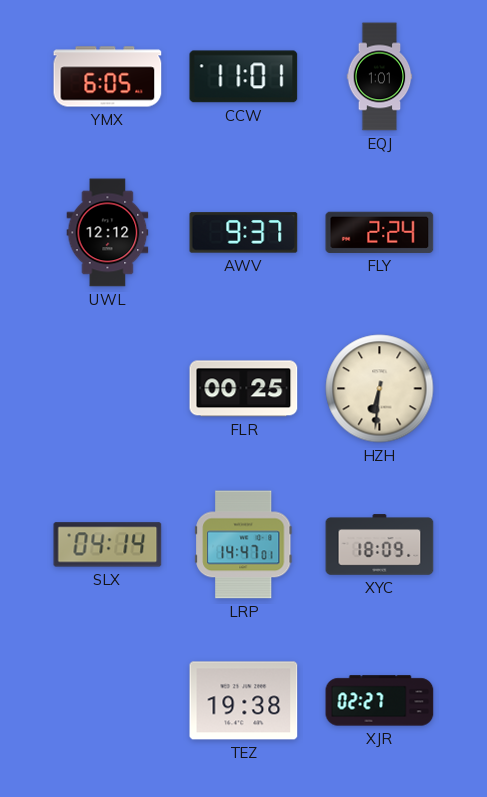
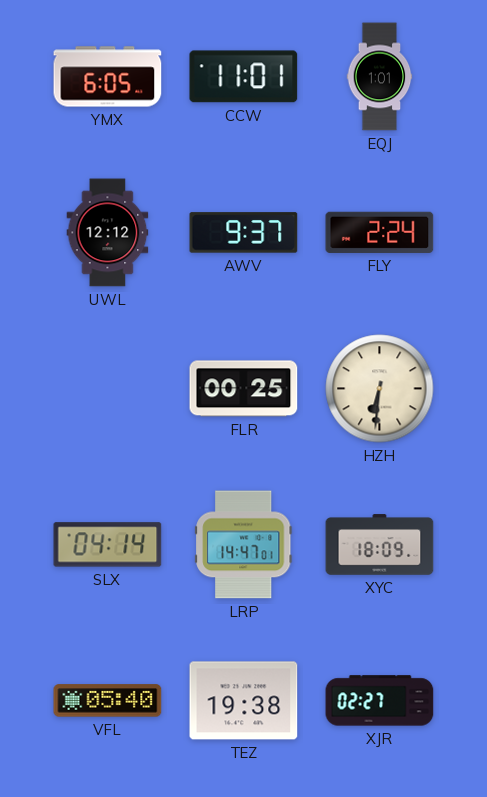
VFL: none -> 05:40
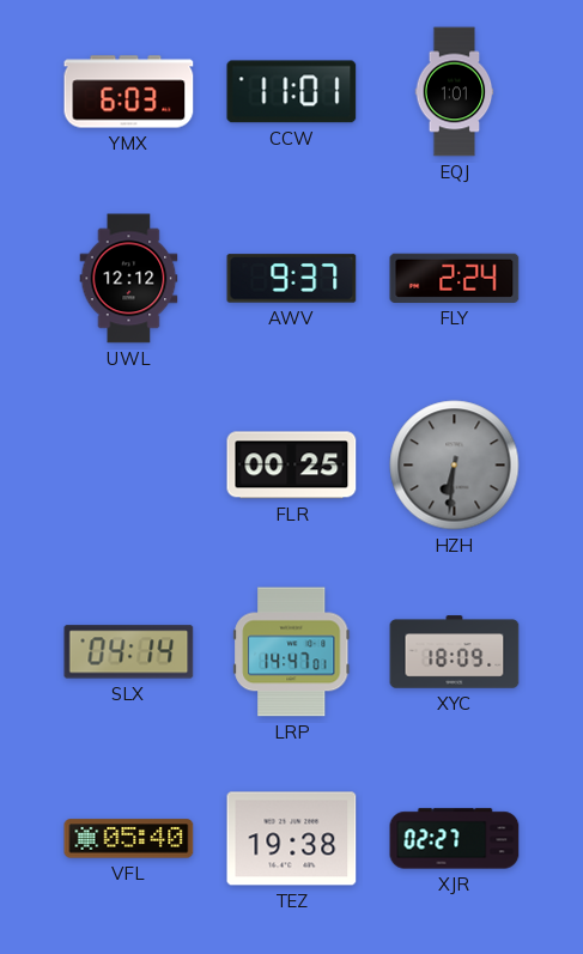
YMX: 6:05 -> 6:03
HZH dial: cream -> grey
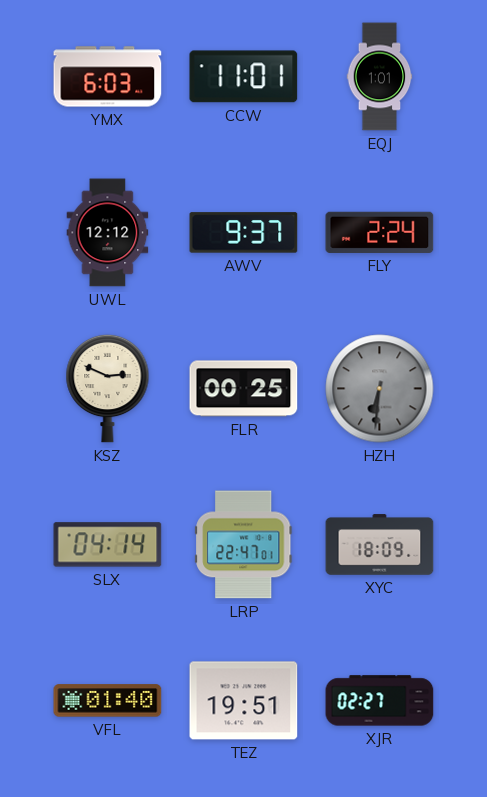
KSZ: none -> 2:49
LRP: 14:47 -> 22:47
VFL: 05:40 -> 01:40
TEZ: 19:38 -> 19:51
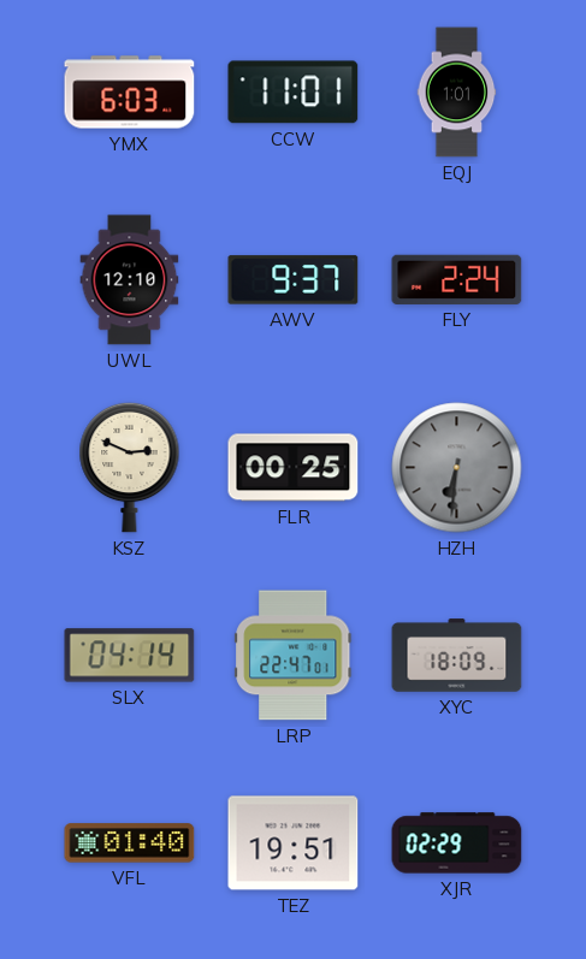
UWL: 12:12 -> 12:10
XJR: 02:27 -> 02:29
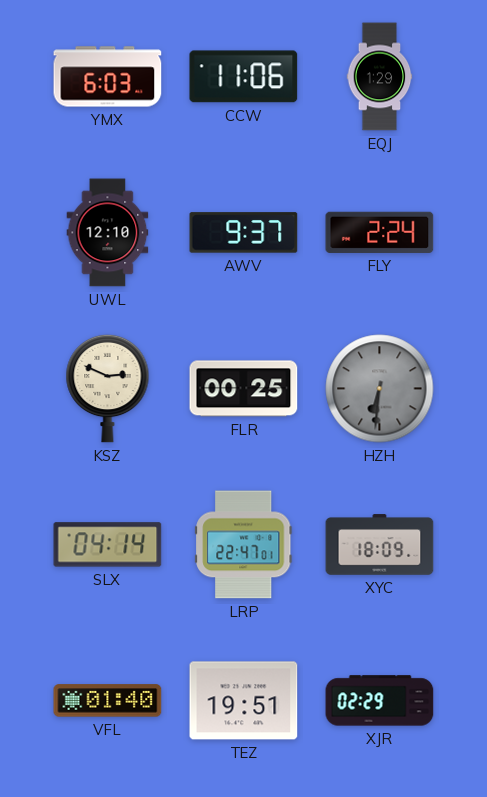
CCW: 11:01 -> 11:06
EQJ: 1:01 -> 1:29
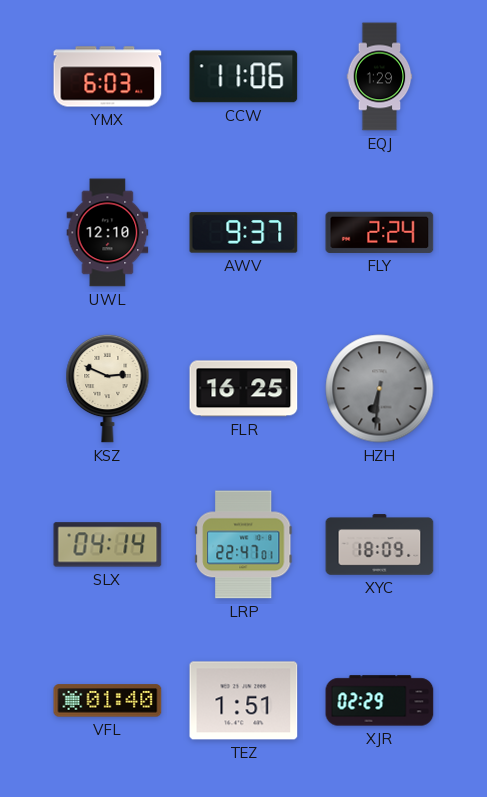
FLR: 00:25 -> 16:25
TEZ: 19:51 -> 1:51
